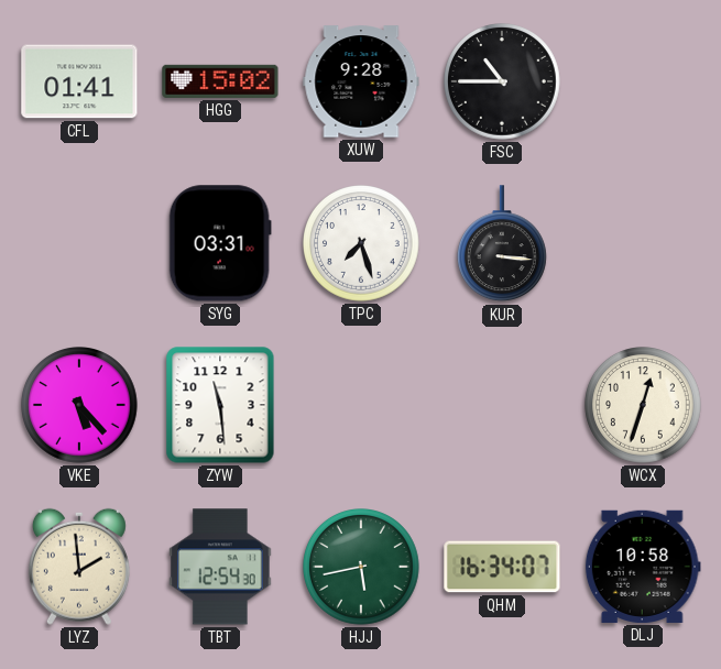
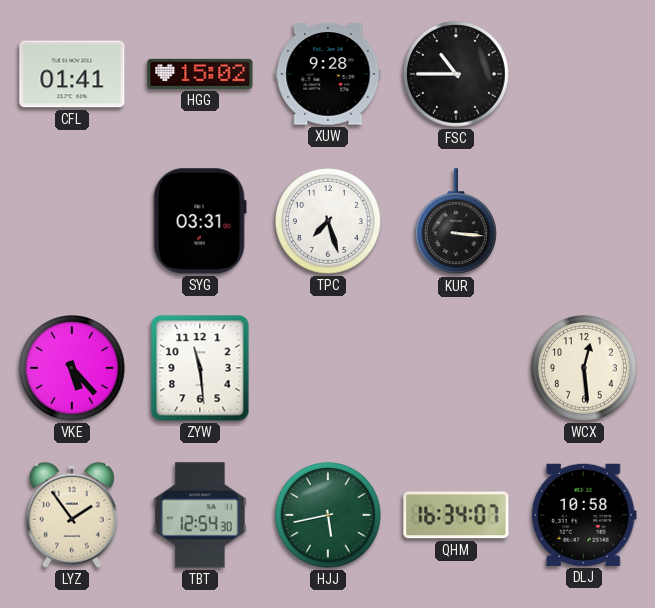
WCX: 12:33 -> 12:29
LYZ: 1:59 -> 1:54
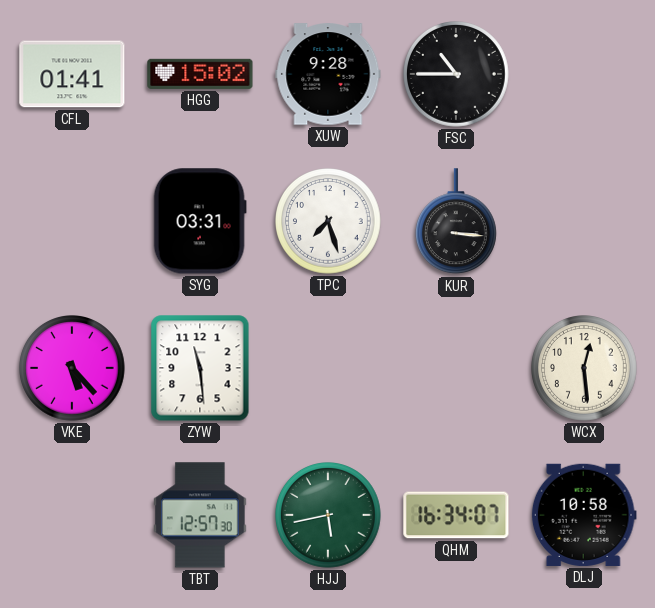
LYZ: 1:54 -> none
TBT: 12:54 -> 12:57
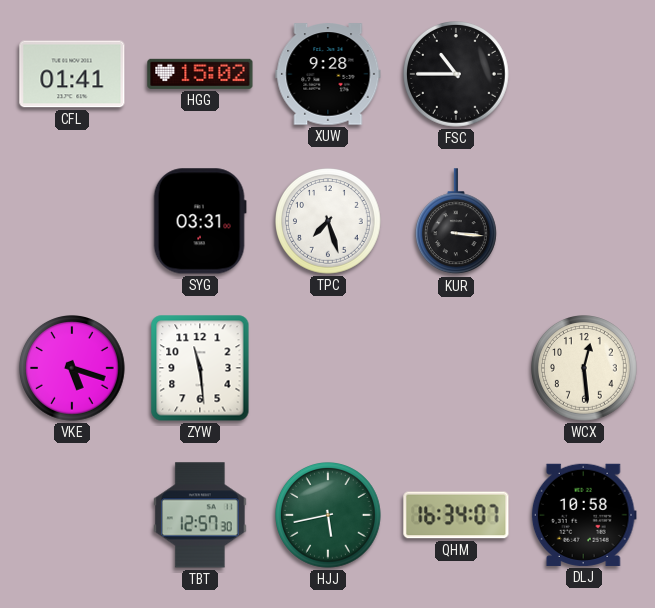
VKE: 5:23 -> 5:18
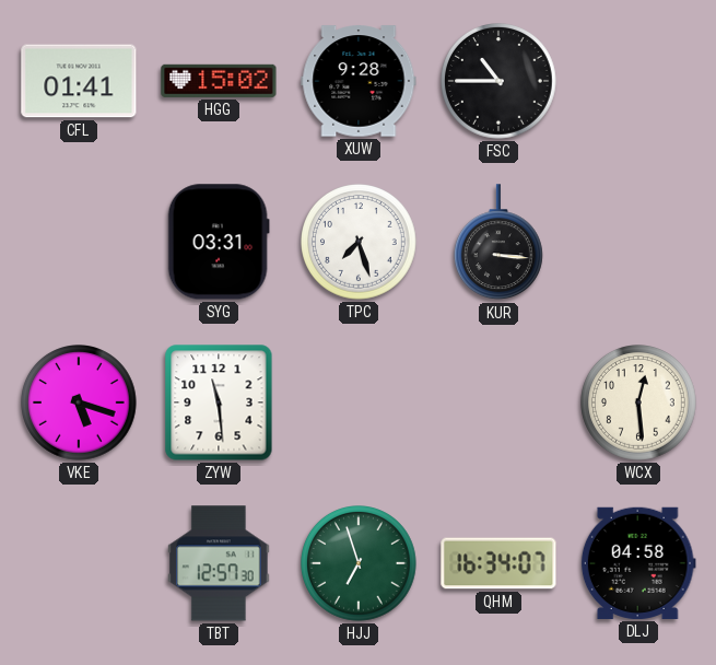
HJJ: 5:43 -> 6:57
DLJ: 10:58 -> 04:58
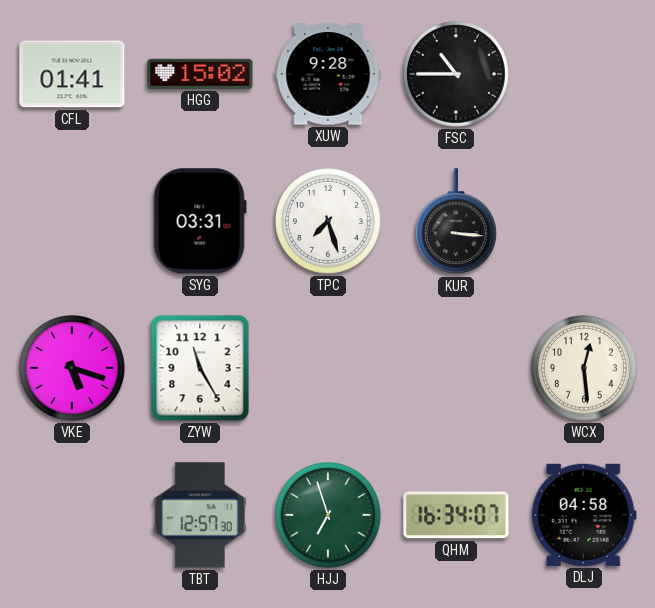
ZYW: 11:29 -> 11:25
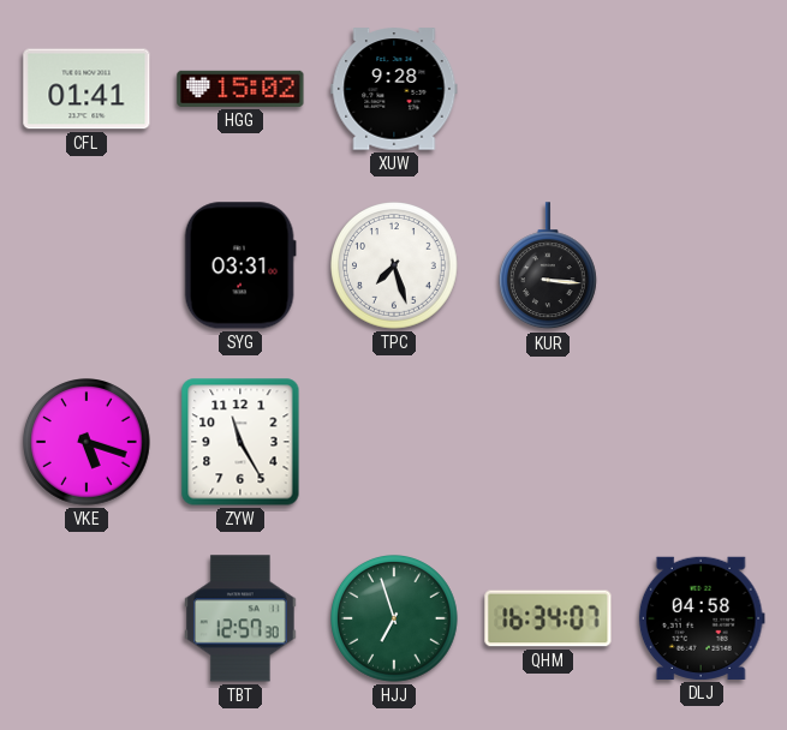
FSC: 10:45 -> none
WCX: 12:29 -> none
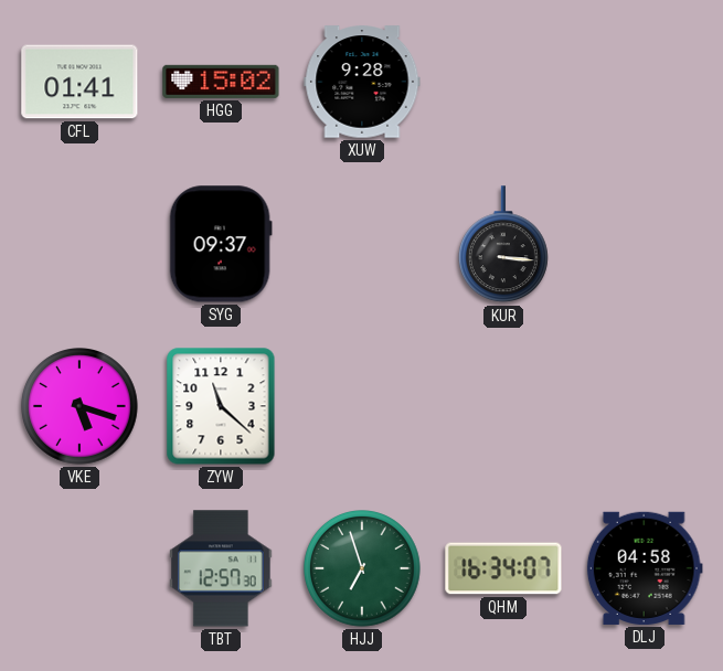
SYG: 03:31 -> 09:37
TPC: 7:27 -> none
ZYW: 11:25 -> 11:22
